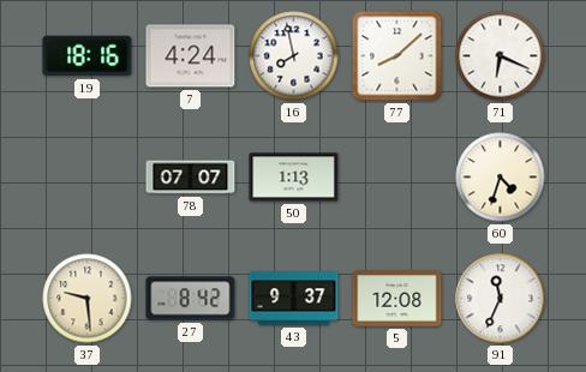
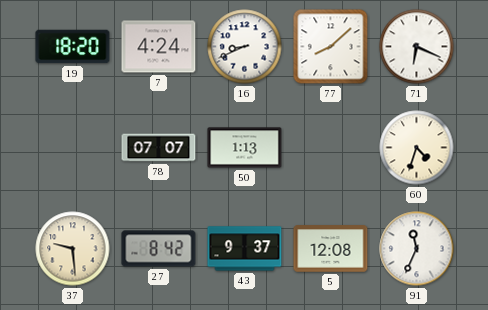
19: 18:16 -> 18:20
16: 7:58 -> 8:41
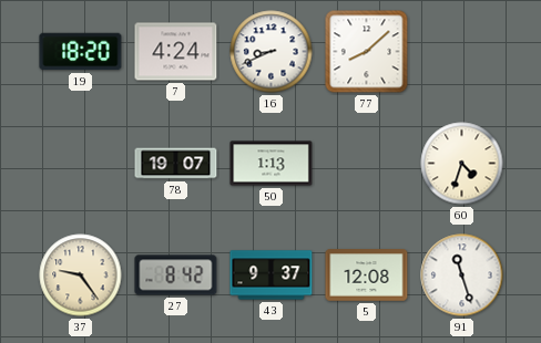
71: 6:19 -> none
78: 07:07 -> 19:07
37: 9:29 -> 9:24
91: 11:34 -> 11:27
